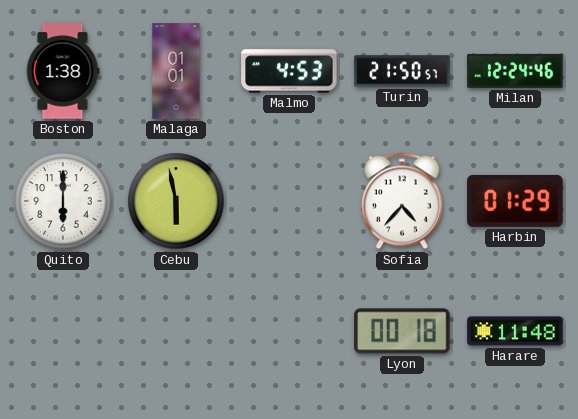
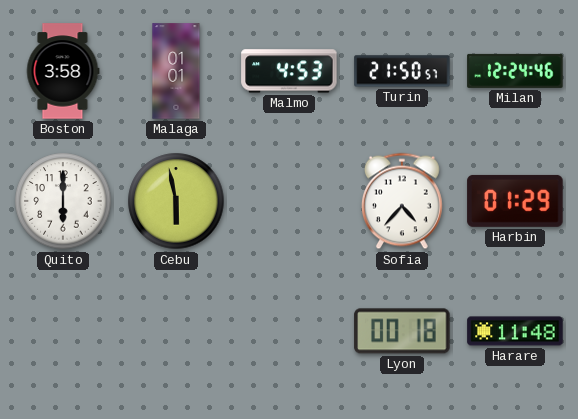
Boston: 1:38 -> 3:58
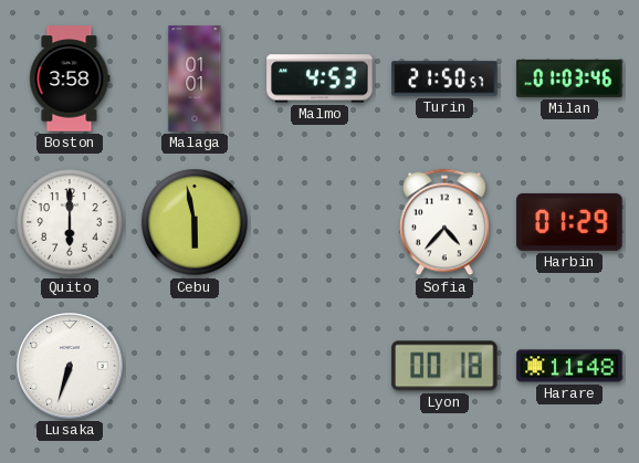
Milan: 12:24 -> 01:03
Lusaka: none -> 6:33
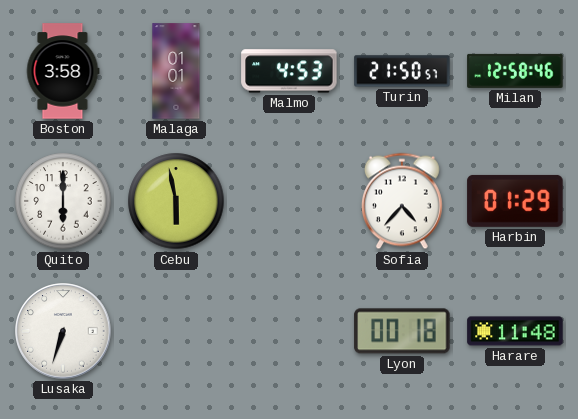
Milan: 01:03 -> 12:58
